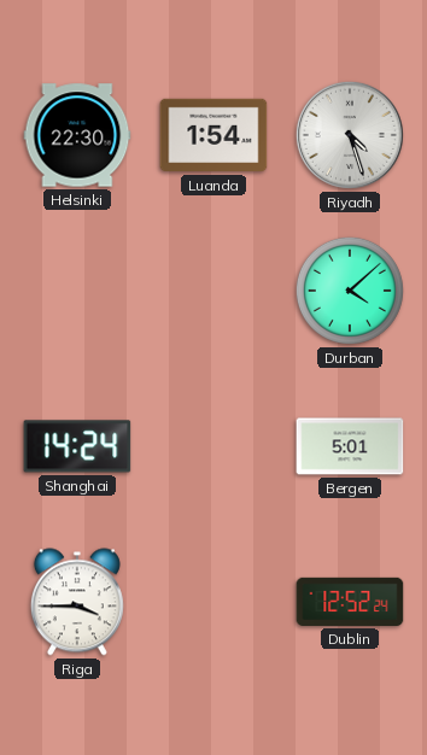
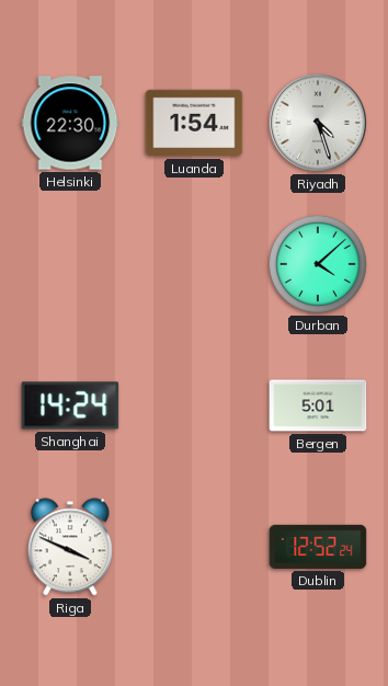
Riga: 3:45 -> 3:49
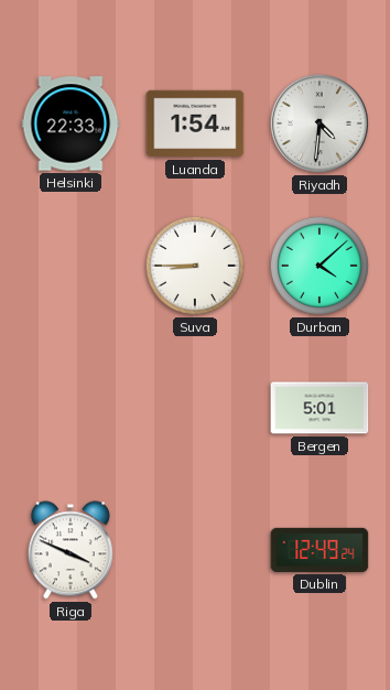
Helsinki: 22:30 -> 22:33
Riyadh: 4:27 -> 4:31
Suva: none -> 8:45
Shanghai: 14:24 -> none
Dublin: 12:52 -> 12:49
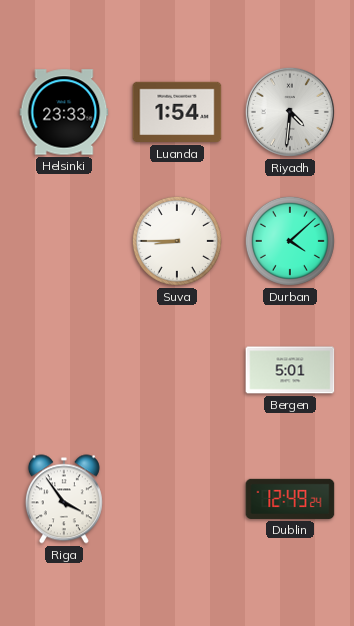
Helsinki: 22:33 -> 23:33
Riga: 3:49 -> 3:54
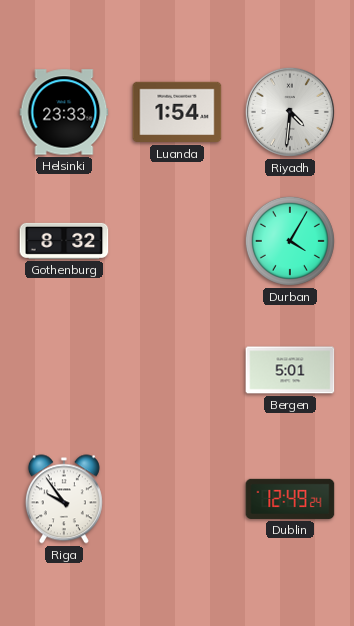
Gothenburg: none -> 8:32
Suva: 8:45 -> none
Durban: 4:08 -> 4:05
Riga: 3:54 -> 9:54
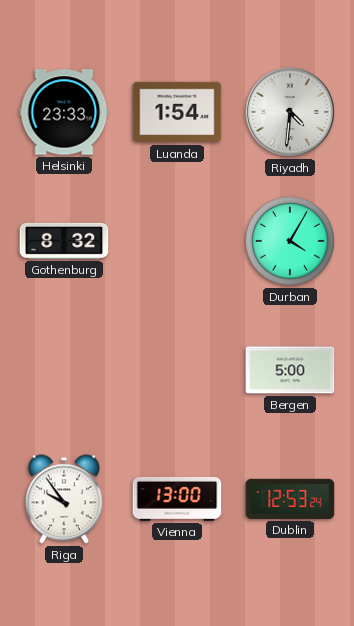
Bergen: 5:01 -> 5:00
Vienna: none -> 13:00
Dublin: 12:49 -> 12:53
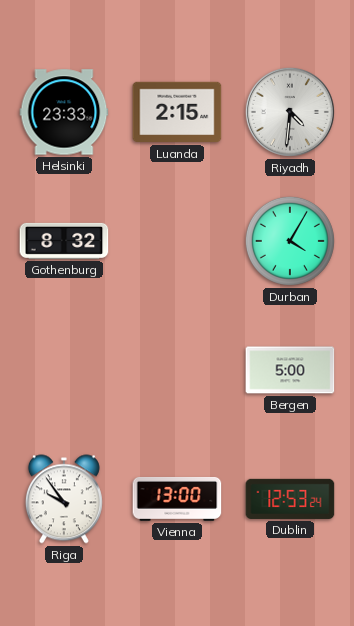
Luanda: 1:54 -> 2:15
